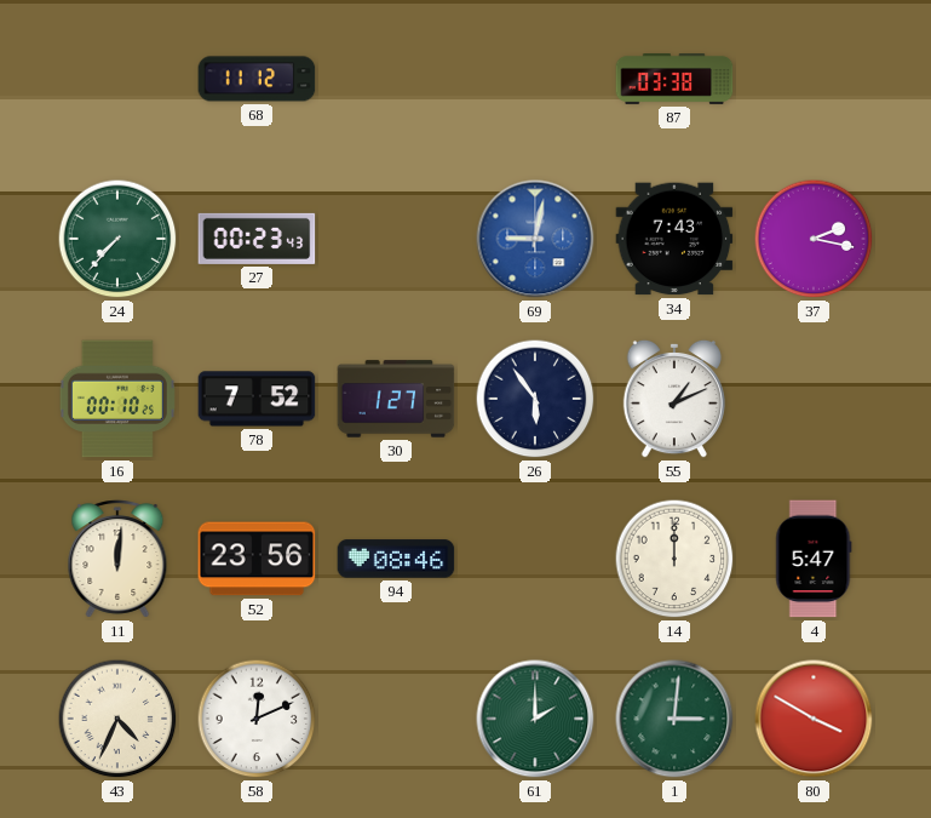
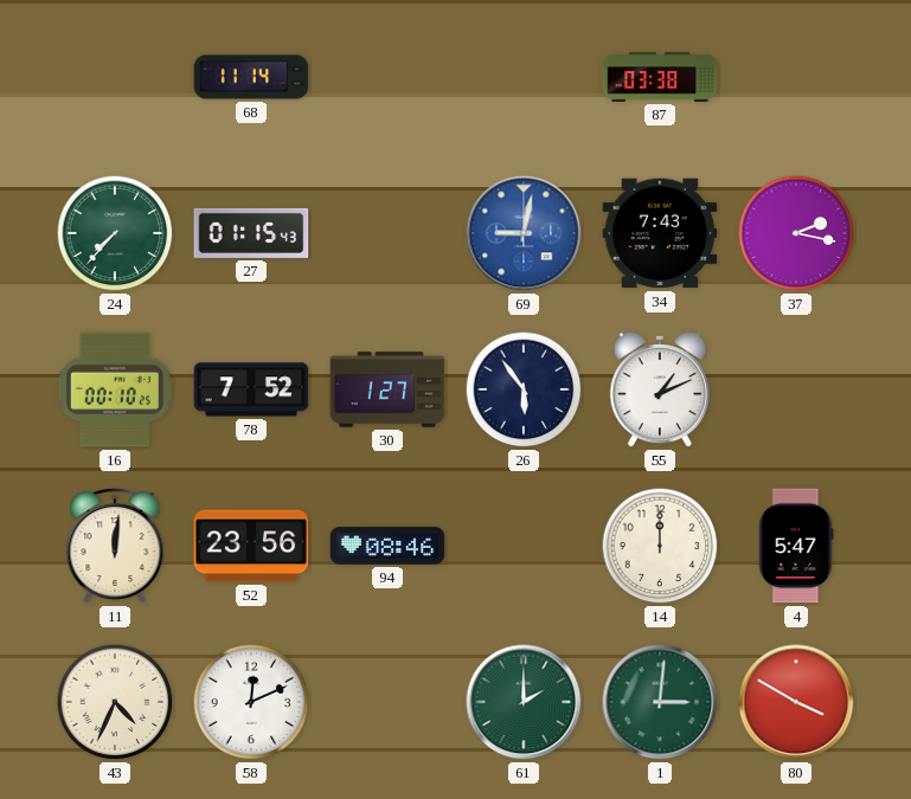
68: 11:12 -> 11:14
27: 00:23 -> 01:15
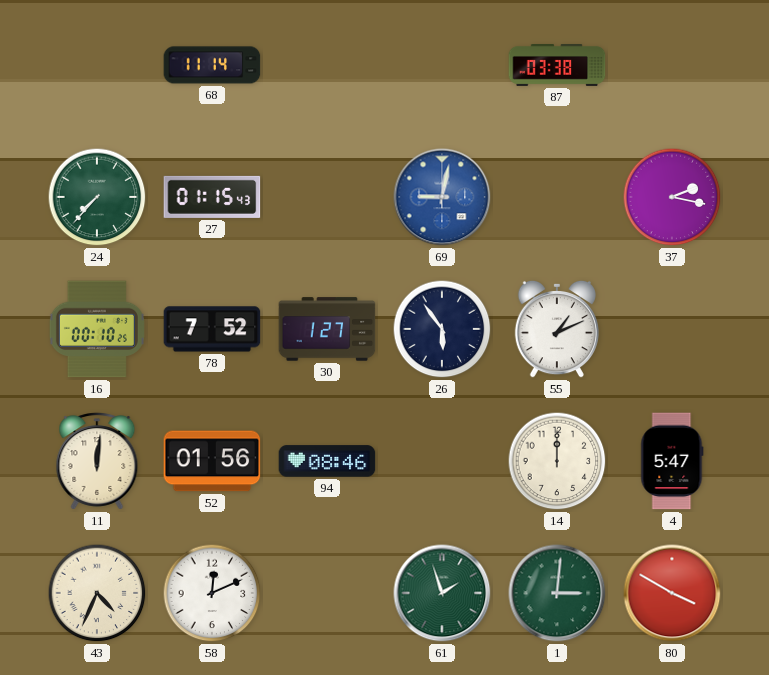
34: 7:43 -> none
52: 23:56 -> 01:56
61: 2:00 -> 1:57
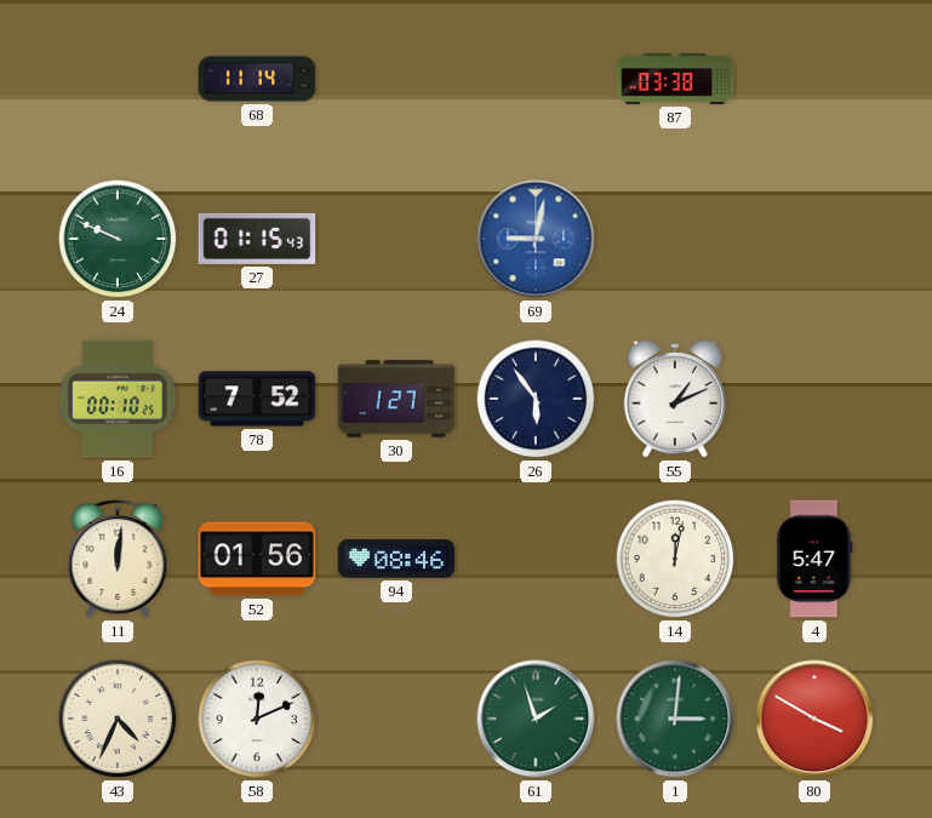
24: 7:37 -> 9:49
37: 2:17 -> none
14: 12:00 -> 12:02
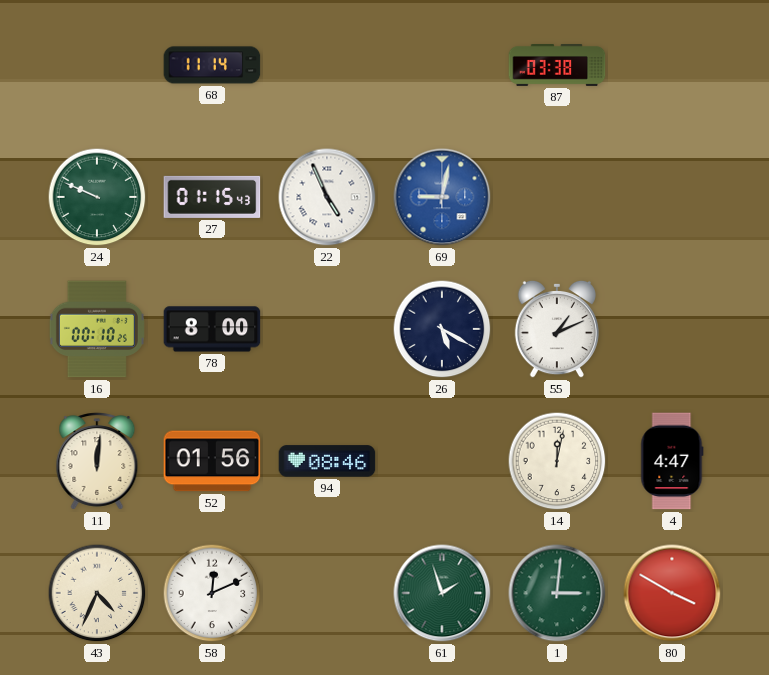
22: none -> 4:56
78: 7:52 -> 8:00
30: 1:27 -> none
26: 5:54 -> 5:20
4: 5:47 -> 4:47
